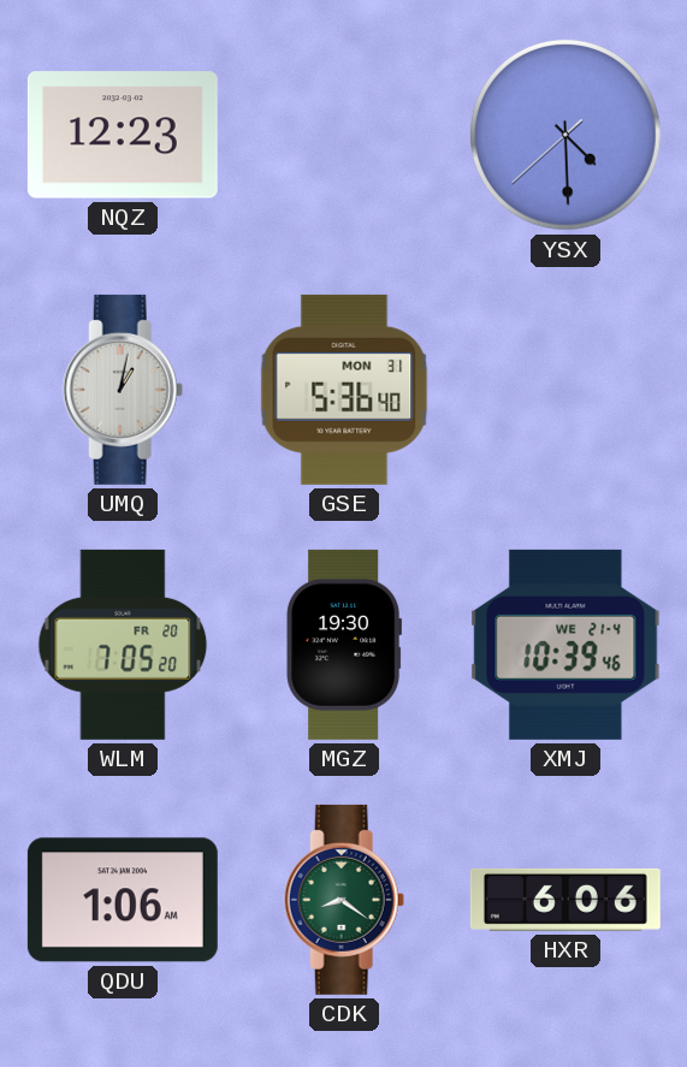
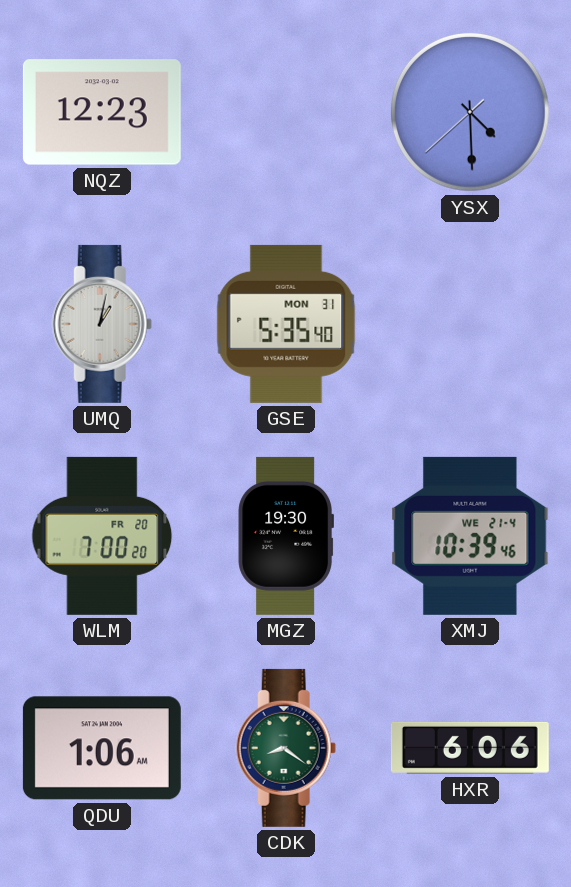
GSE: 5:36 -> 5:35
WLM: 7:05 -> 7:00
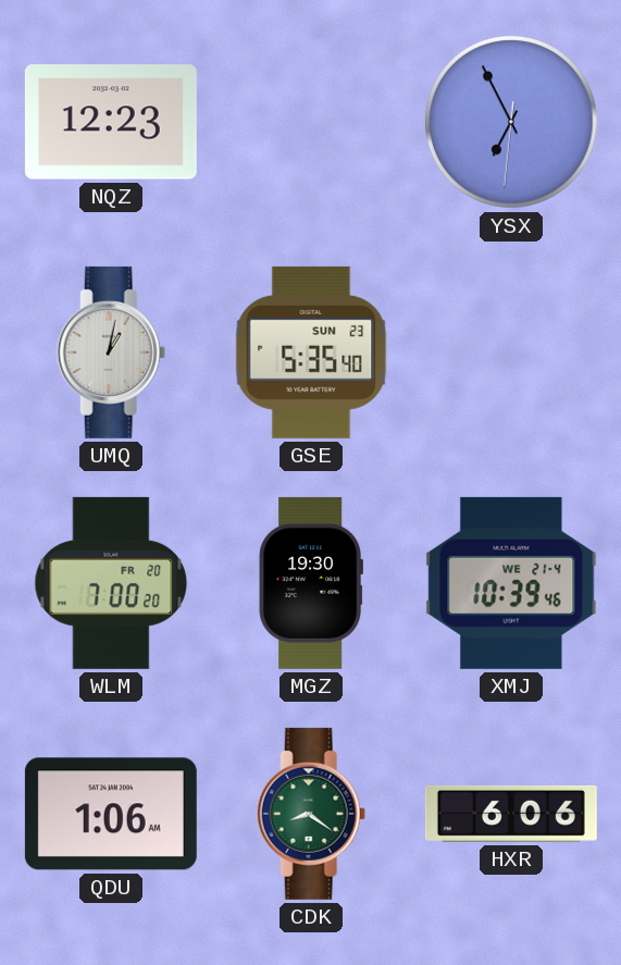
YSX: 4:29 -> 6:55
GSE date: MON 31 -> SUN 23
